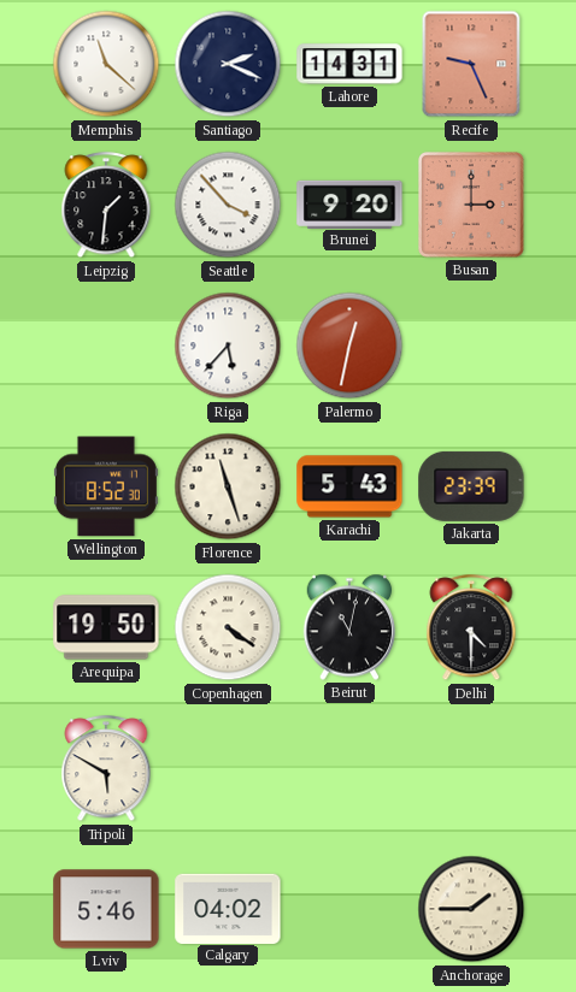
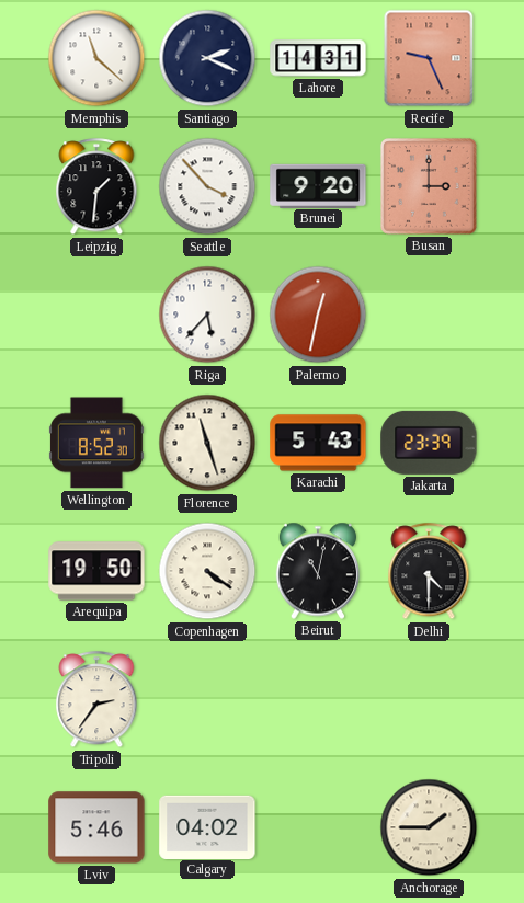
Tripoli: 5:50 -> 2:36
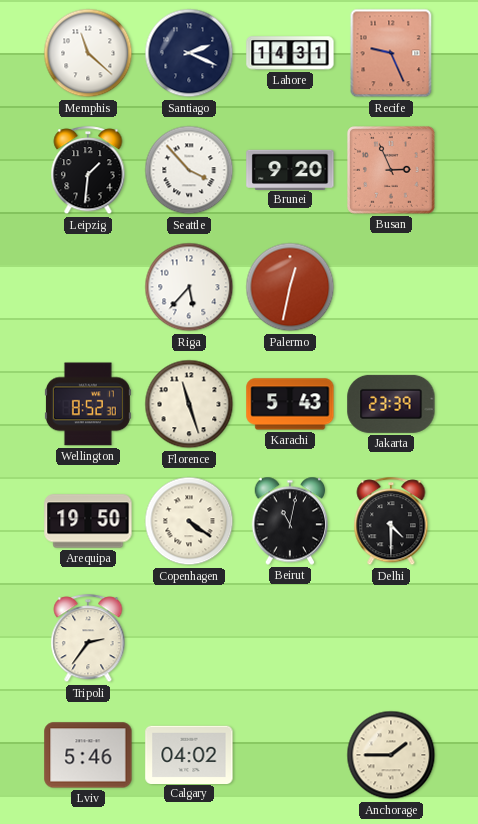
Busan: 3:00 -> 2:56
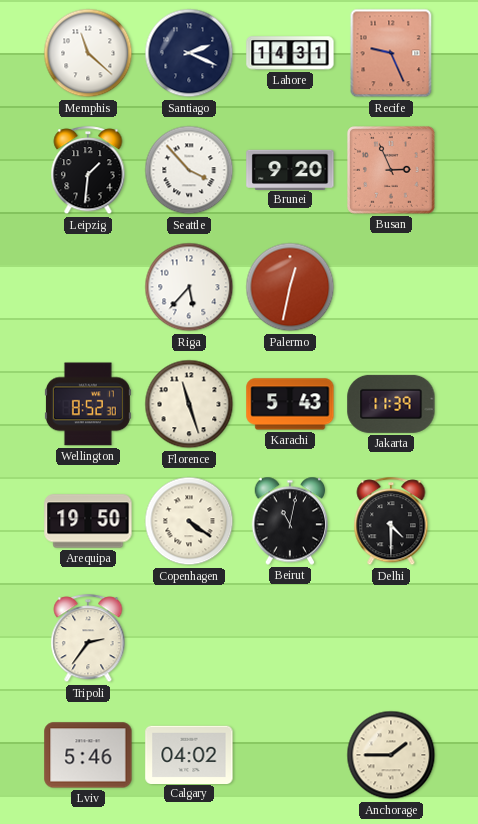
Jakarta: 23:39 -> 11:39
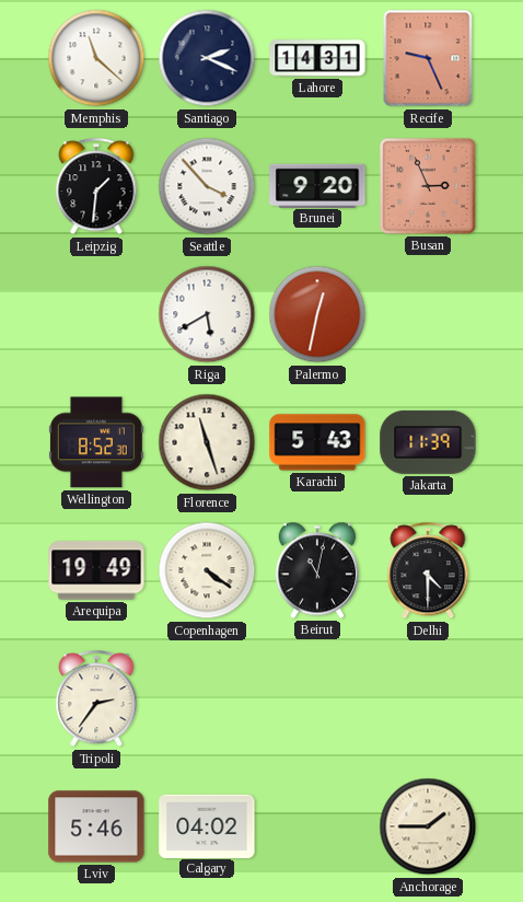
Riga: 5:37 -> 5:40
Arequipa: 19:50 -> 19:49
